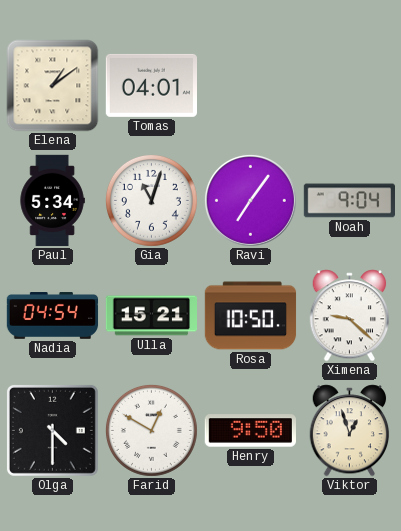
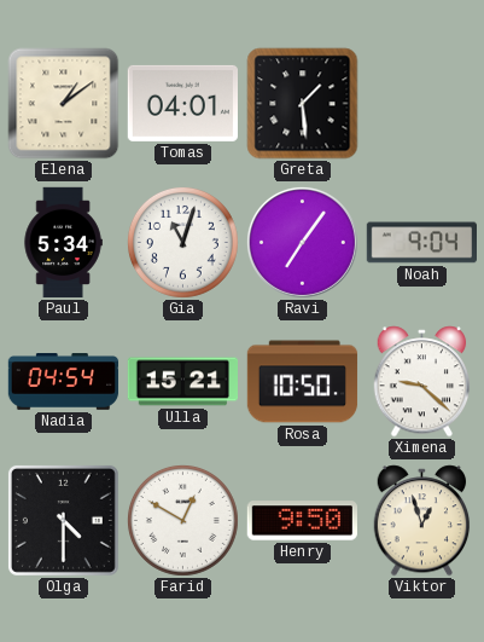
Greta: none -> 1:29
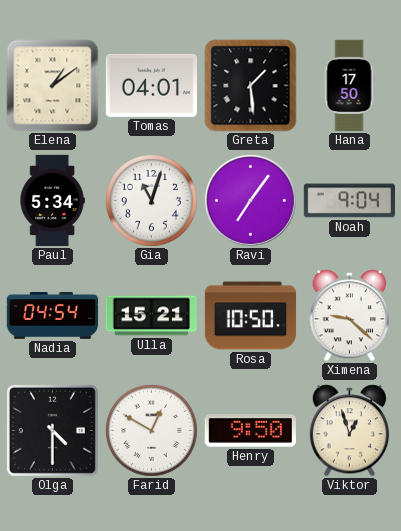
Hana: none -> 17:50
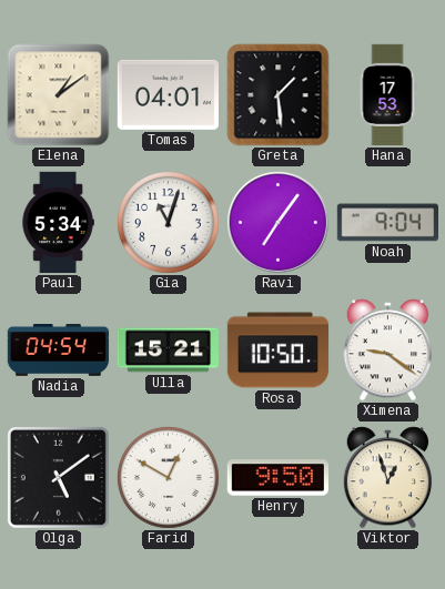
Hana: 17:50 -> 17:53
Ximena: 9:22 -> 9:21
Olga: 4:30 -> 5:09
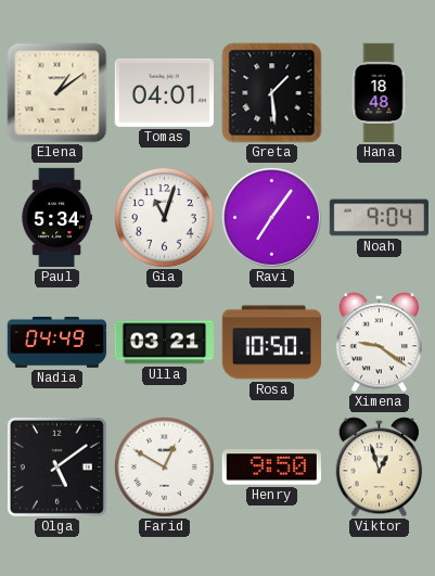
Hana: 17:53 -> 18:48
Nadia: 04:54 -> 04:49
Ulla: 15:21 -> 03:21
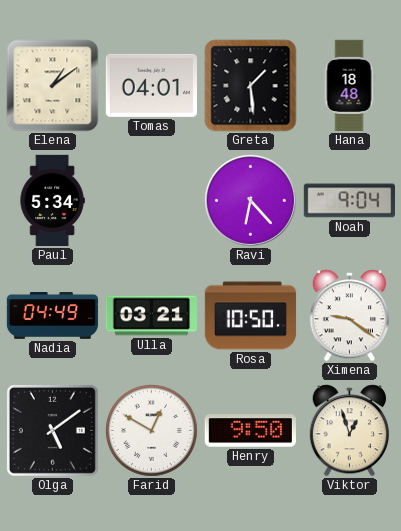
Gia: 11:03 -> none
Ravi: 7:06 -> 6:23
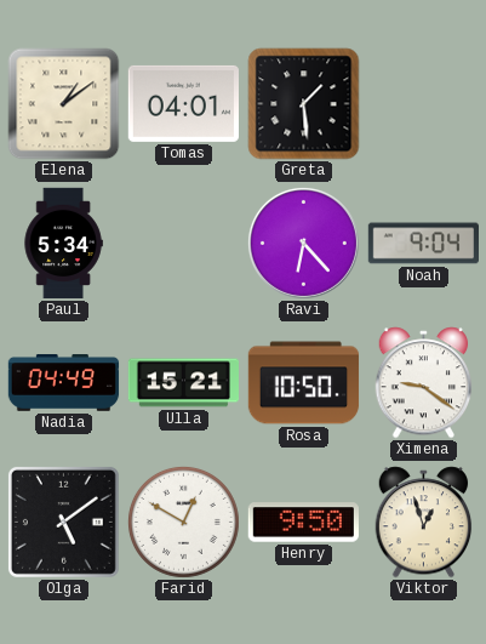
Hana: 18:48 -> none
Ulla: 03:21 -> 15:21
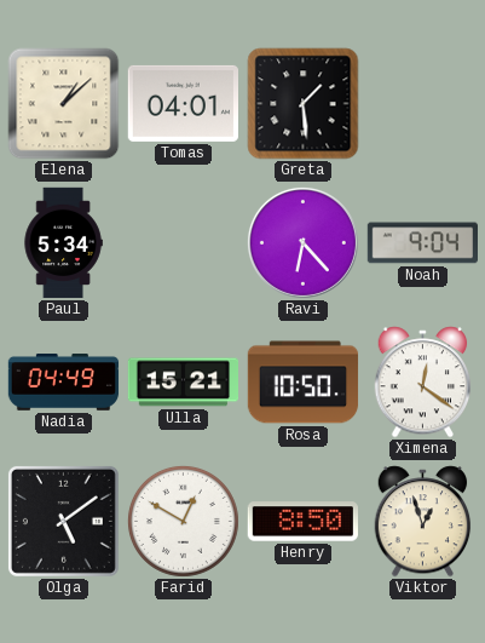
Elena: 1:09 -> 1:08
Ximena: 9:21 -> 12:21
Henry: 9:50 -> 8:50
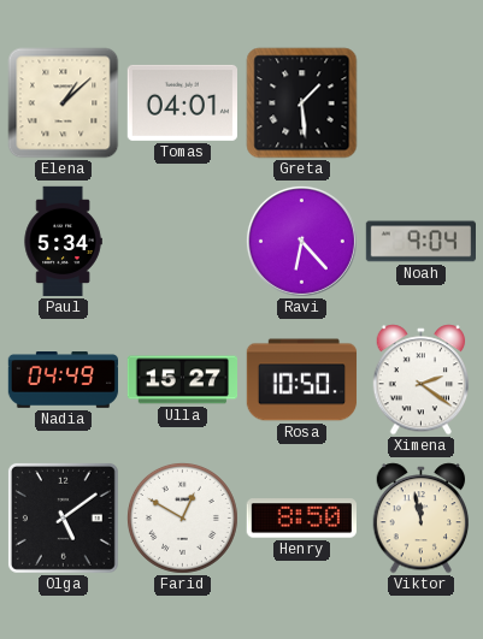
Ulla: 15:21 -> 15:27
Ximena: 12:21 -> 2:21
Viktor: 12:57 -> 11:58
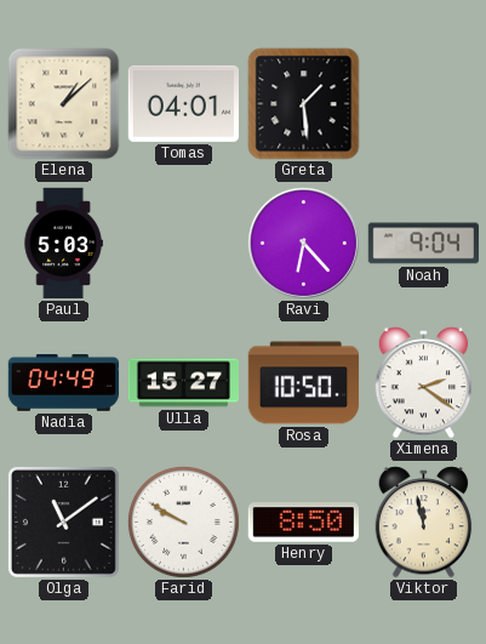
Paul: 5:34 -> 5:03
Olga: 5:09 -> 11:09
Farid: 12:50 -> 9:50
